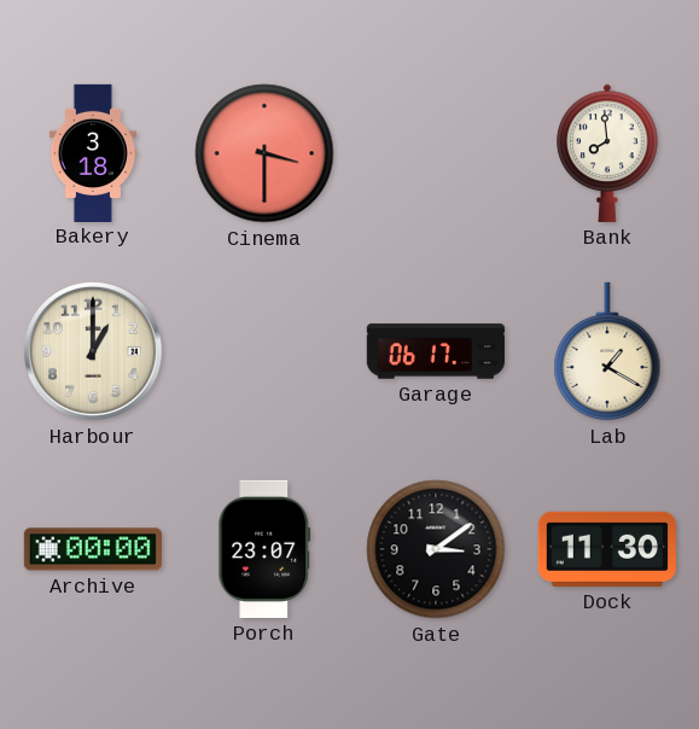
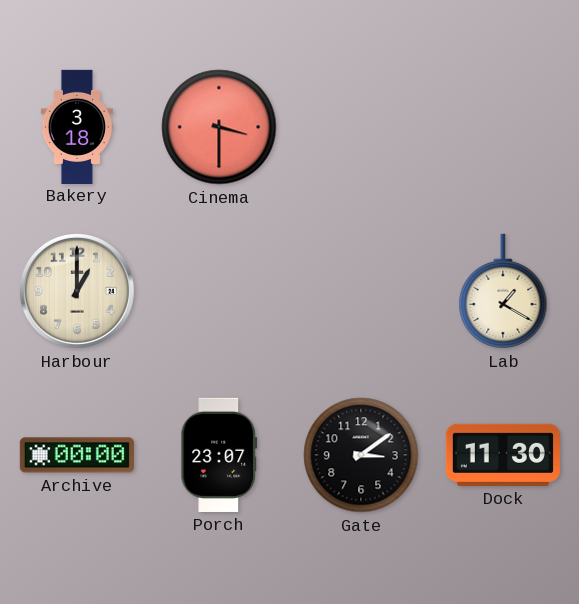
Bank: 7:59 -> none
Garage: 06:17 -> none
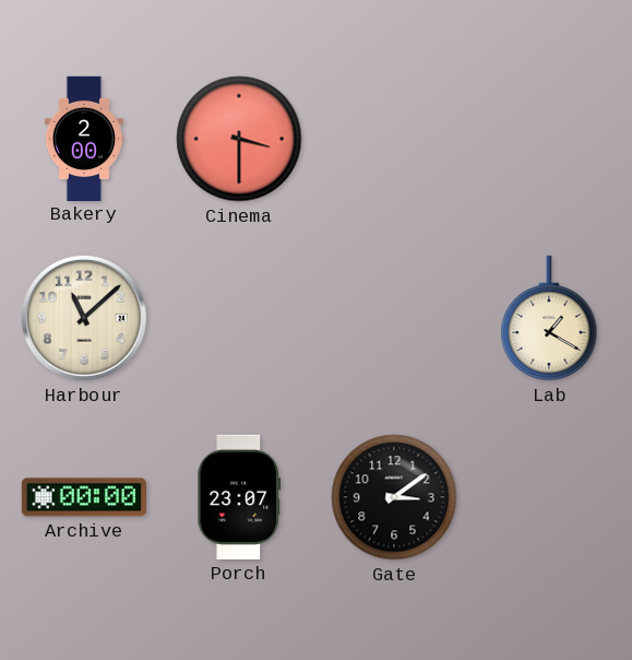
Bakery: 3:18 -> 2:00
Harbour: 1:00 -> 11:08
Dock: 11:30 -> none
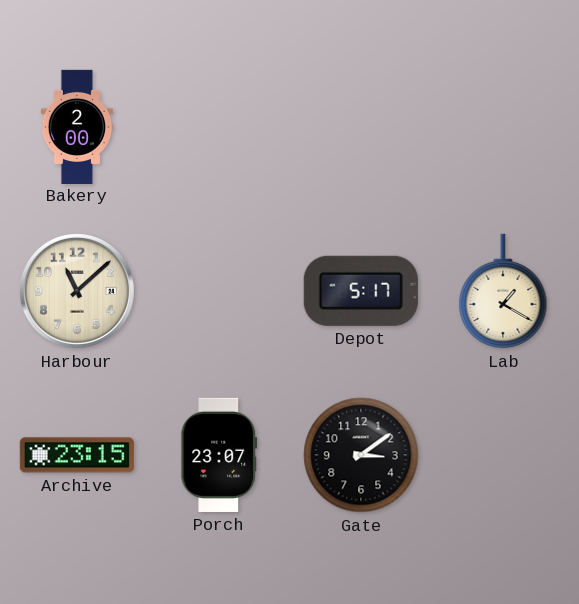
Cinema: 3:30 -> none
Depot: none -> 5:17
Archive: 00:00 -> 23:15
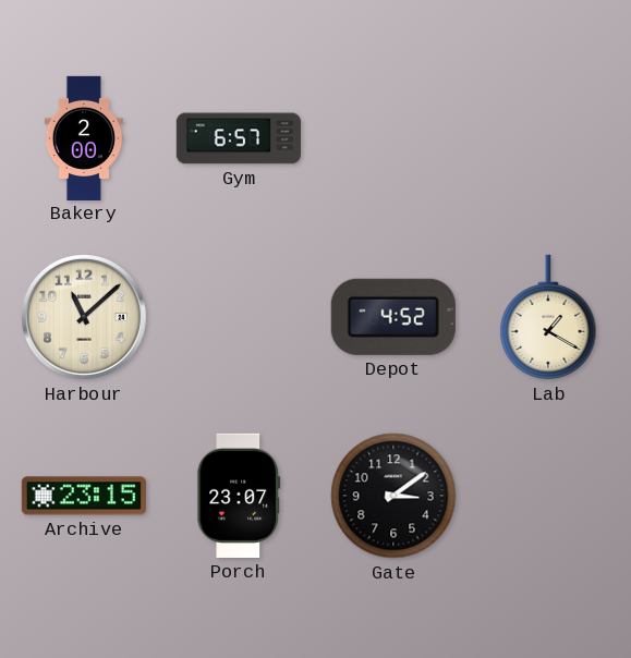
Gym: none -> 6:57
Depot: 5:17 -> 4:52
